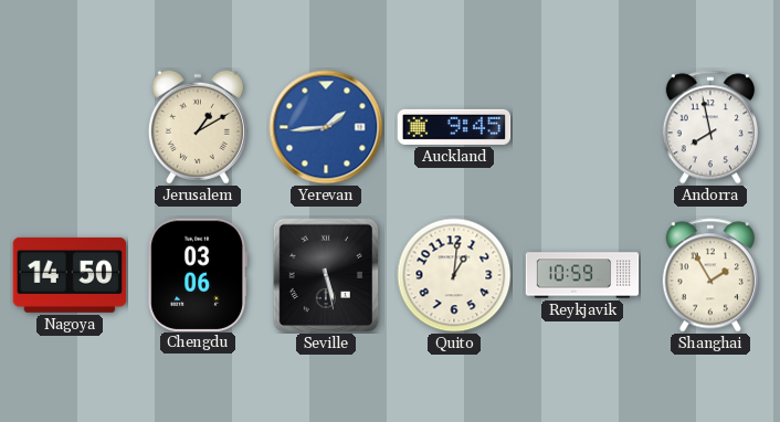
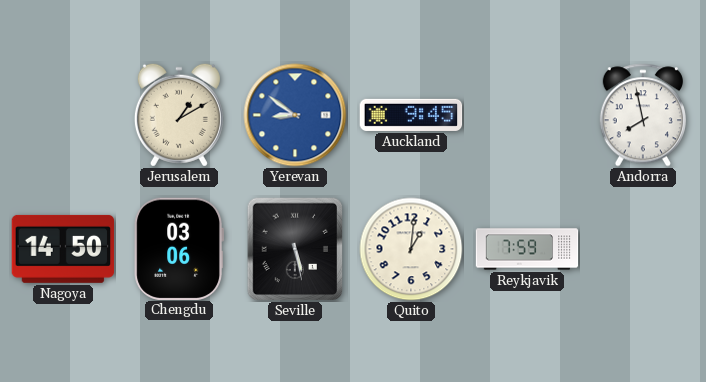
Yerevan: 1:44 -> 8:51
Reykjavik: 10:59 -> 7:59
Shanghai: 1:55 -> none
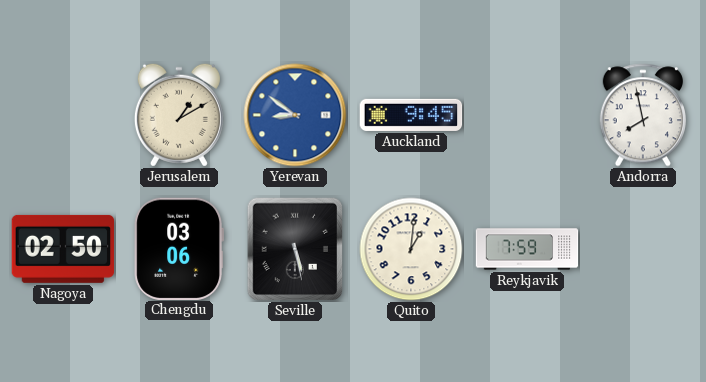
Nagoya: 14:50 -> 02:50
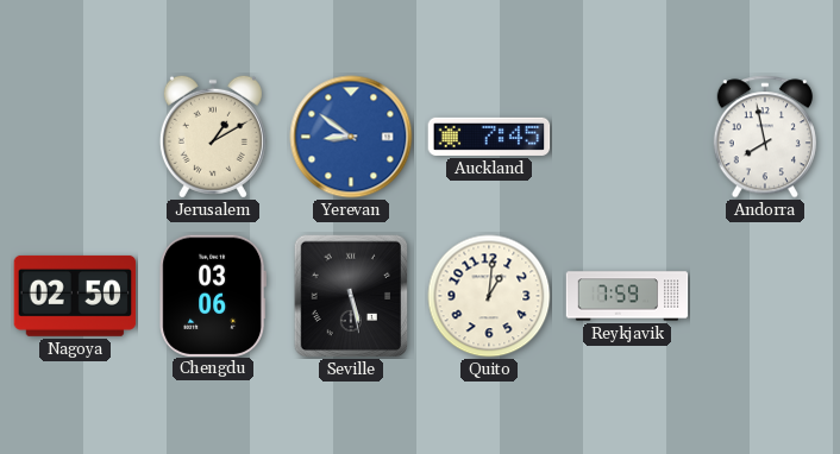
Auckland: 9:45 -> 7:45
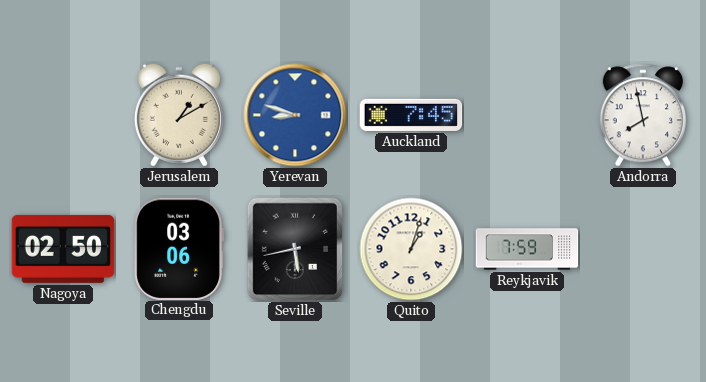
Yerevan: 8:51 -> 8:48
Seville: 5:28 -> 5:43
Quito: 1:01 -> 1:03
